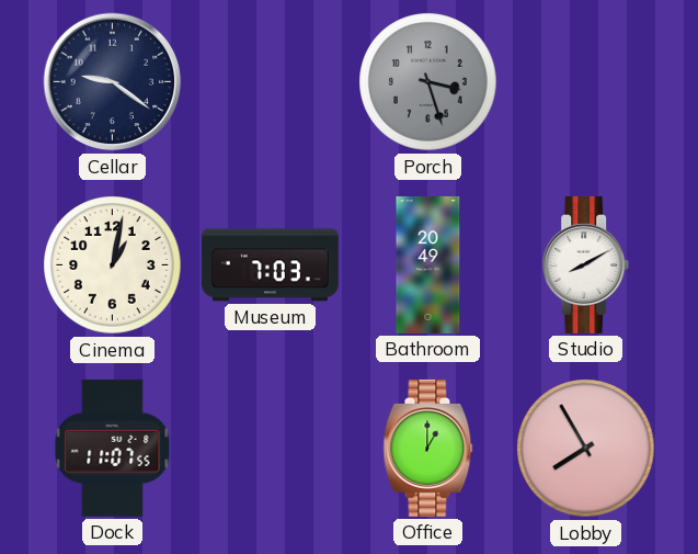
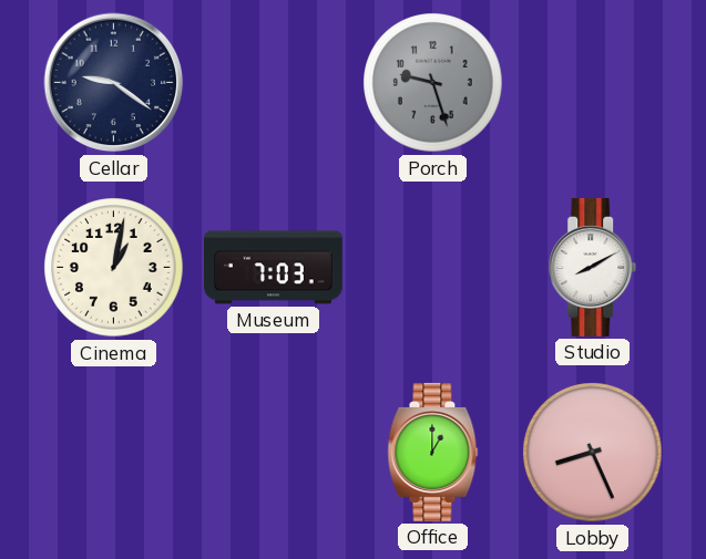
Porch: 3:27 -> 9:27
Bathroom: 20:49 -> none
Dock: 11:07 -> none
Lobby: 7:55 -> 8:26
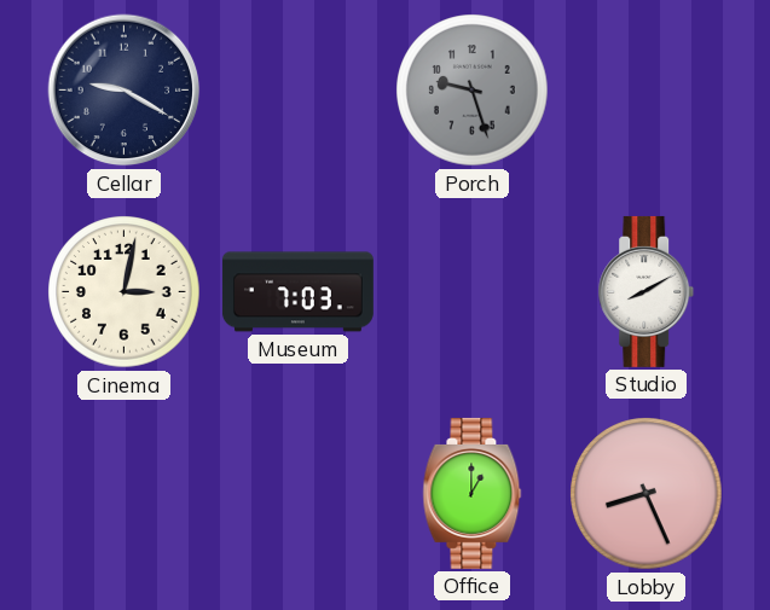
Cellar: 9:21 -> 9:20
Cinema: 1:02 -> 3:02
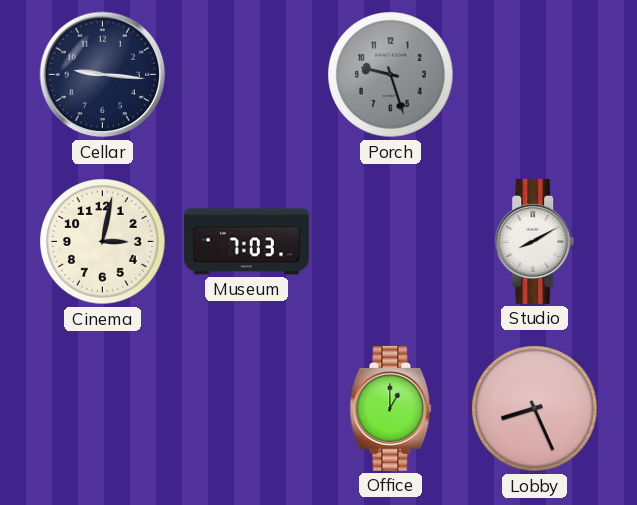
Cellar: 9:20 -> 9:16
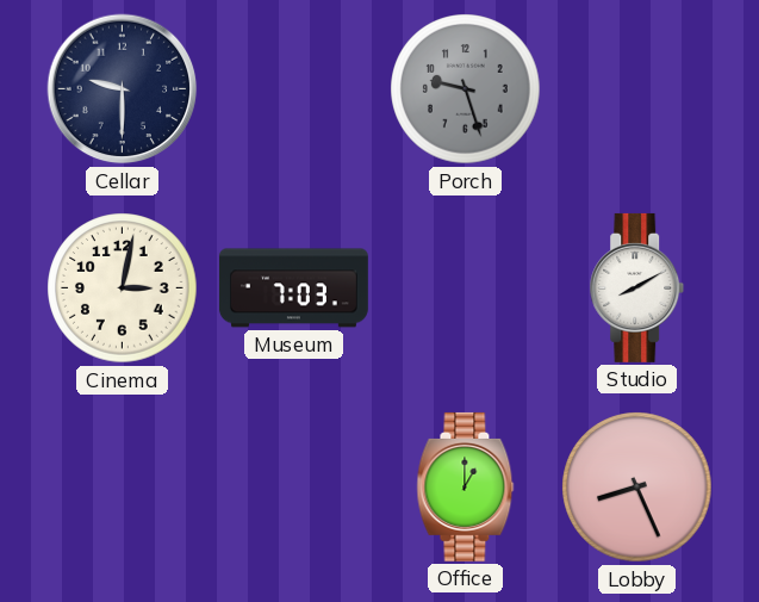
Cellar: 9:16 -> 9:30
